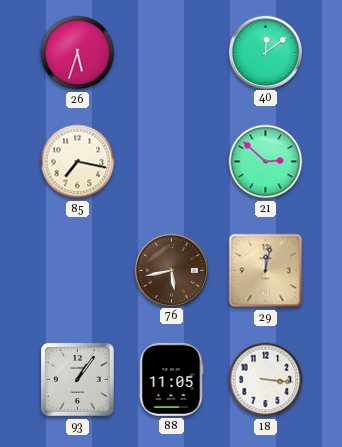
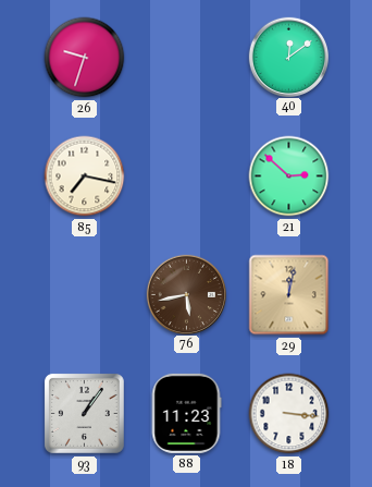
26: 5:33 -> 9:33
88: 11:05 -> 11:23
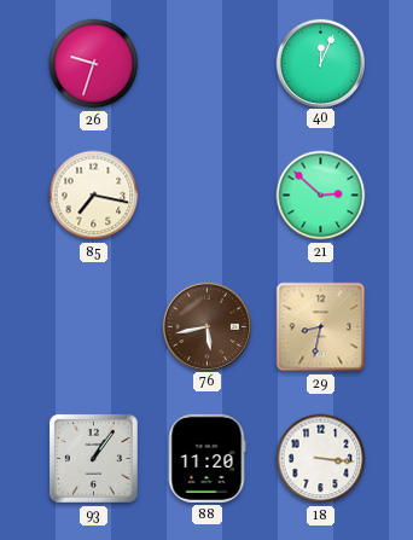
40: 12:09 -> 12:04
29: 12:02 -> 8:32
88: 11:23 -> 11:20
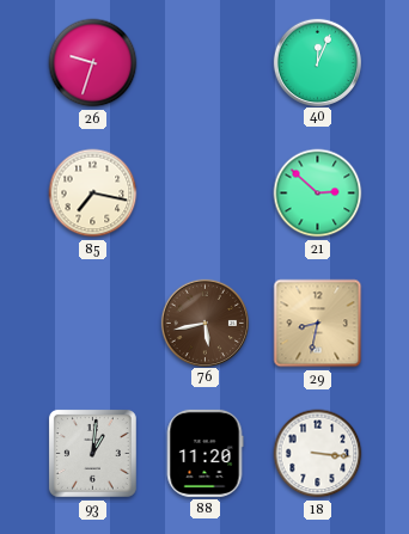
93: 1:06 -> 1:01
